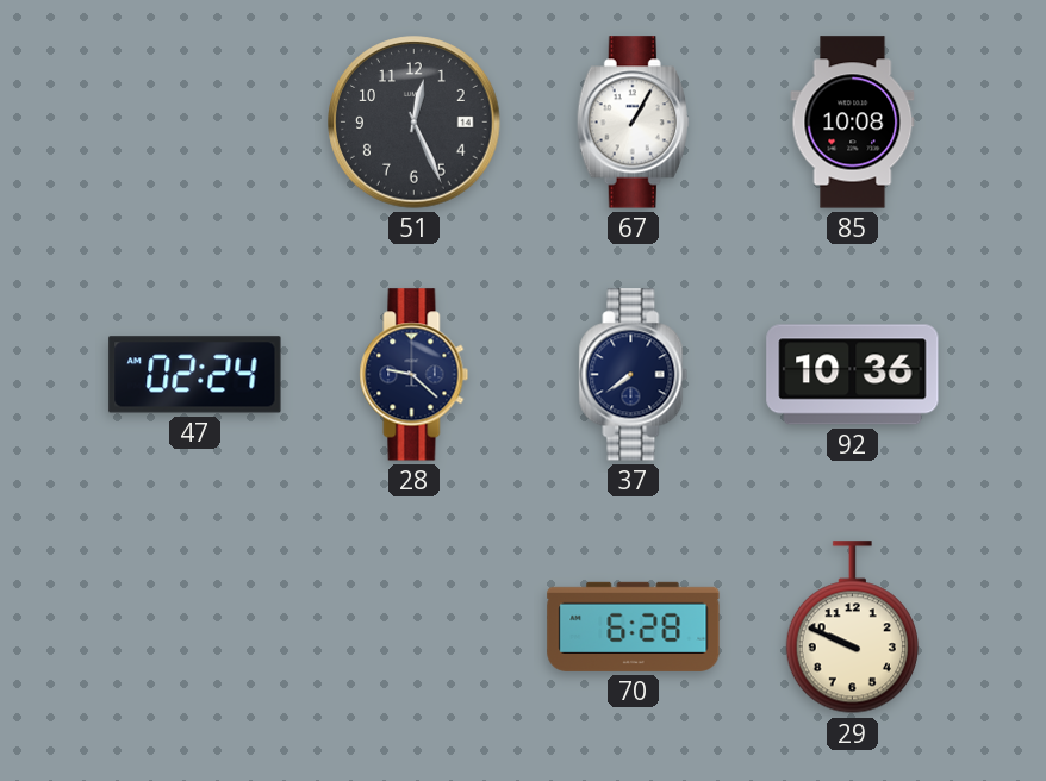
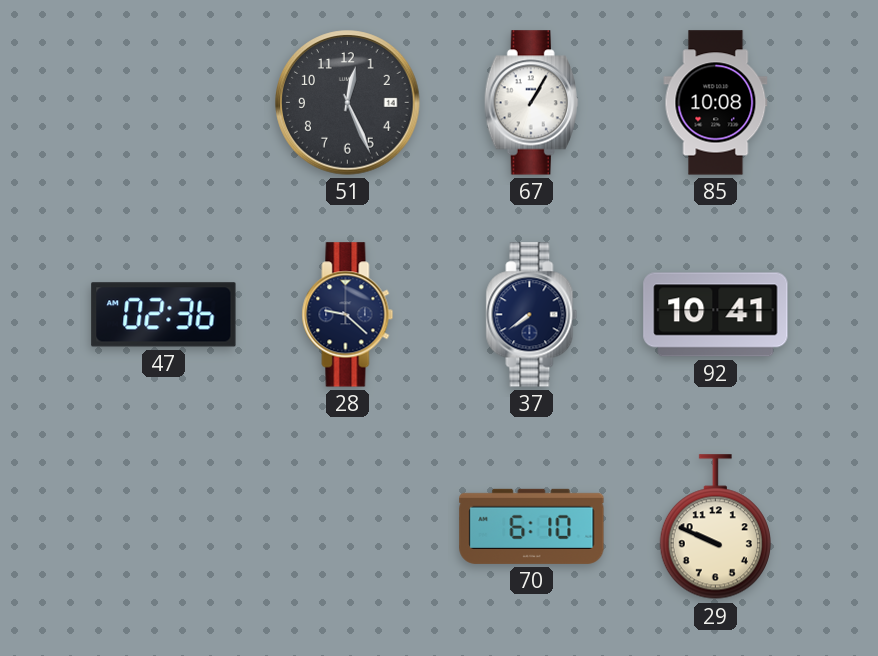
47: 02:24 -> 02:36
92: 10:36 -> 10:41
70: 6:28 -> 6:10
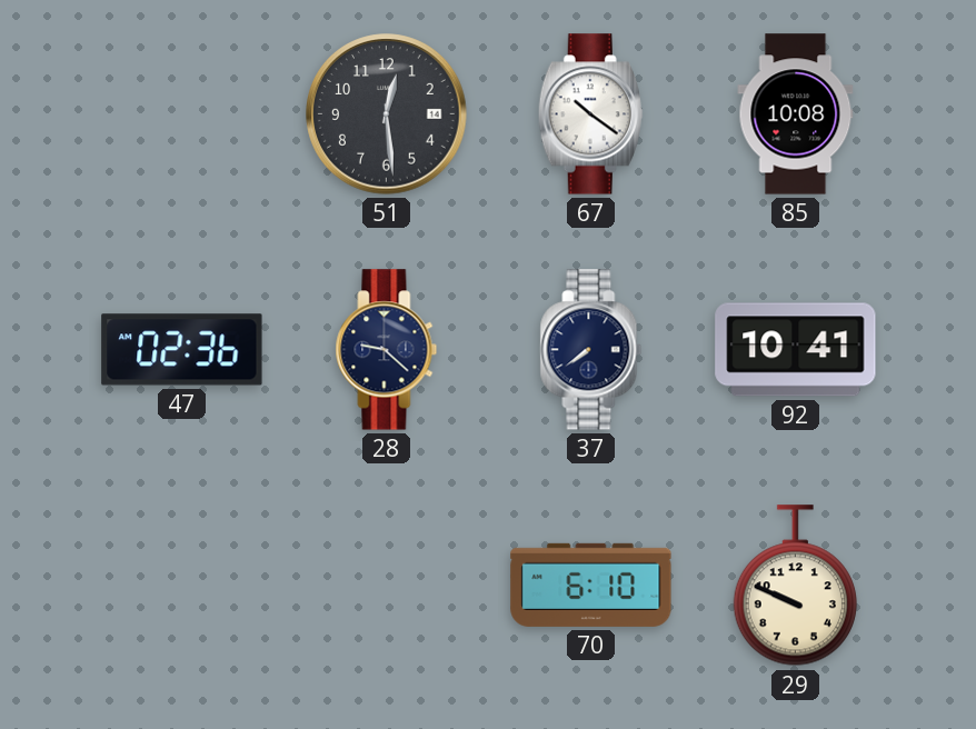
51: 12:26 -> 12:29
67: 1:05 -> 10:21
